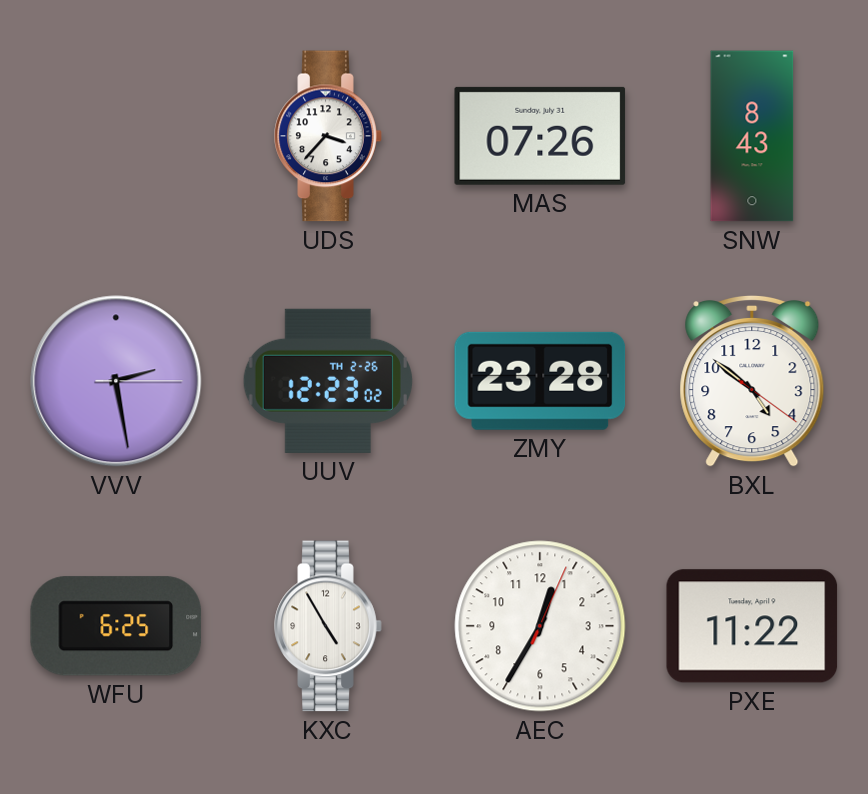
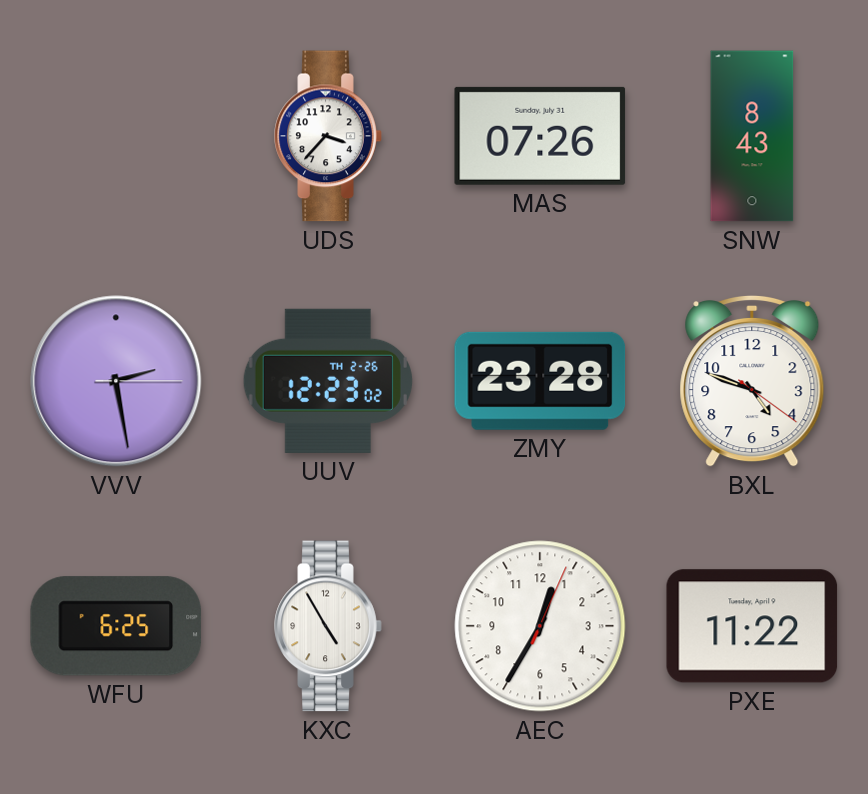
BXL: 4:51 -> 4:48
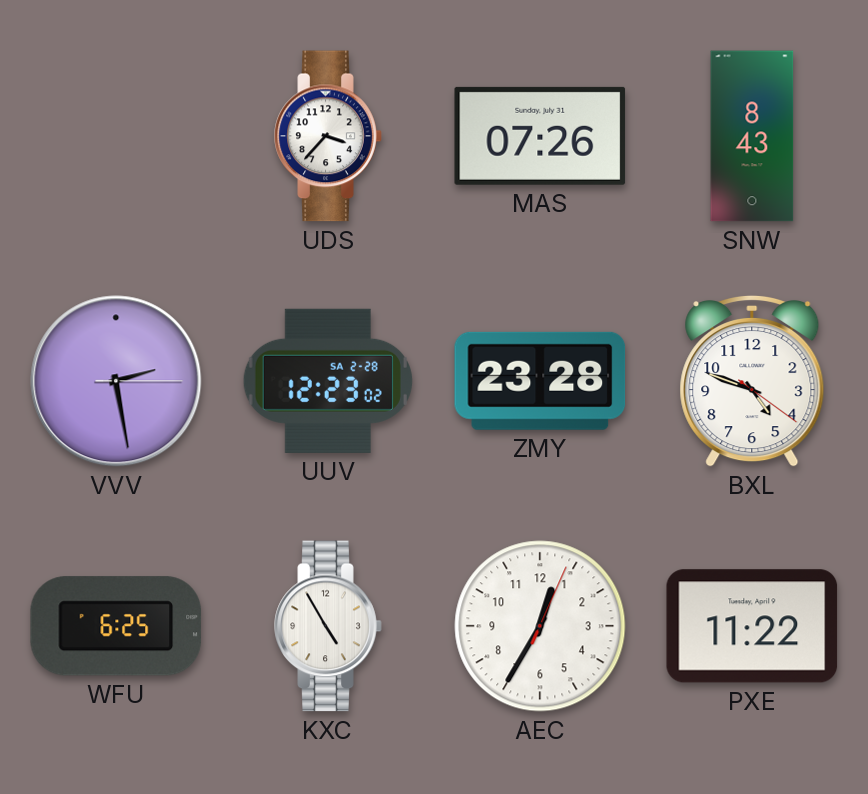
UUV date: TH 2-26 -> SA 2-28
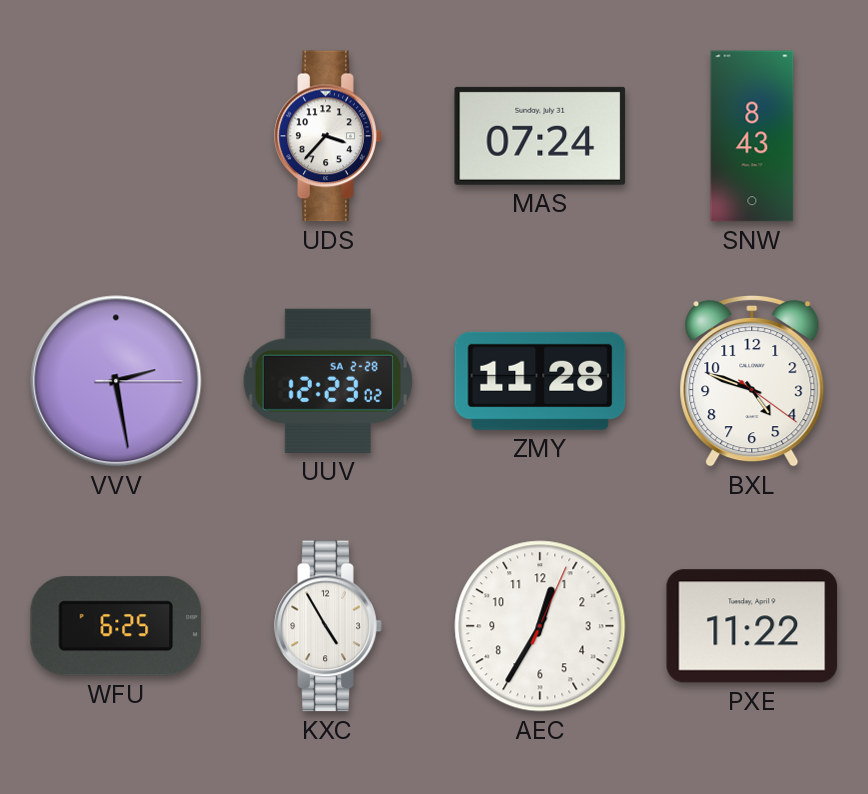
MAS: 07:26 -> 07:24
ZMY: 23:28 -> 11:28
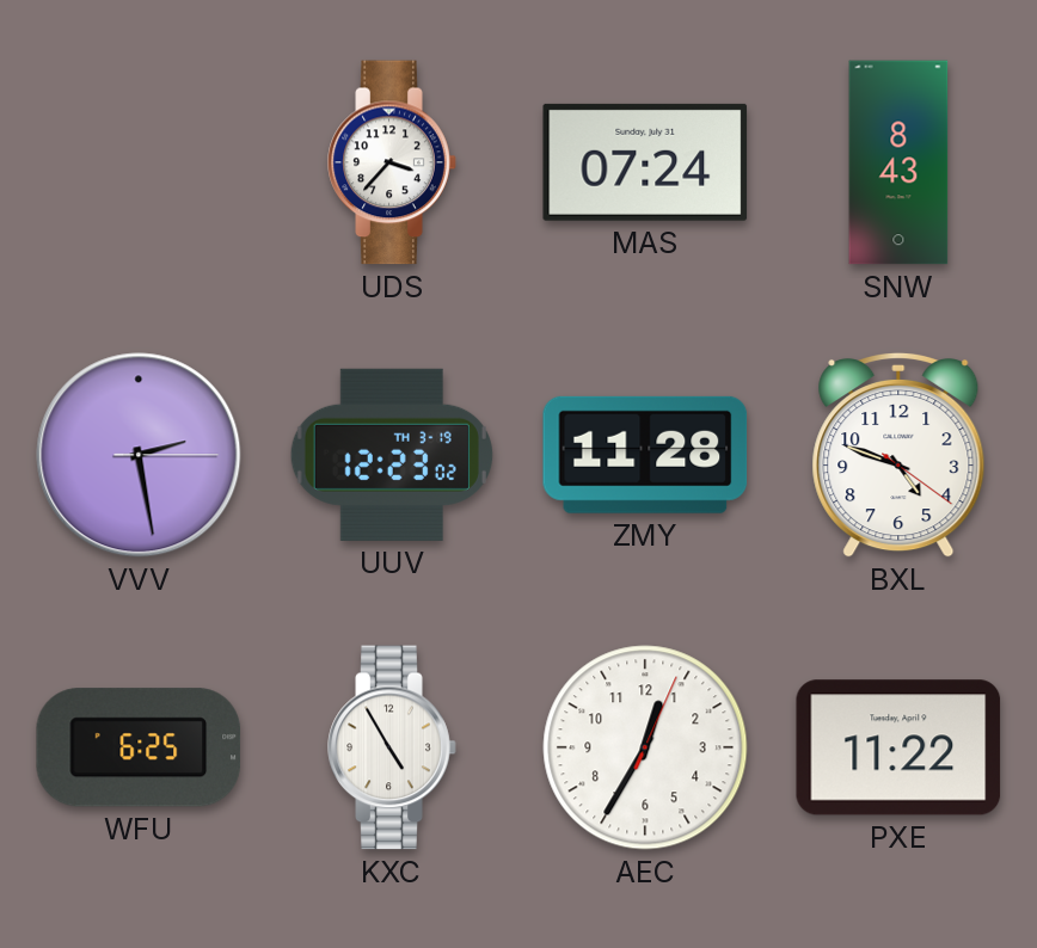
UUV date: SA 2-28 -> TH 3-19
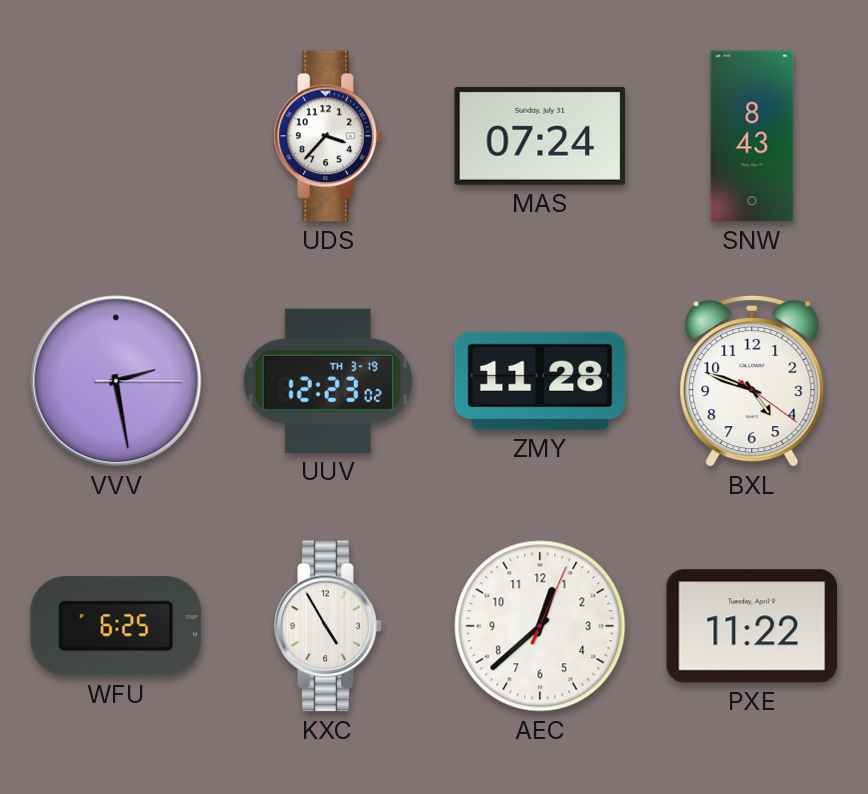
AEC: 12:35 -> 12:38
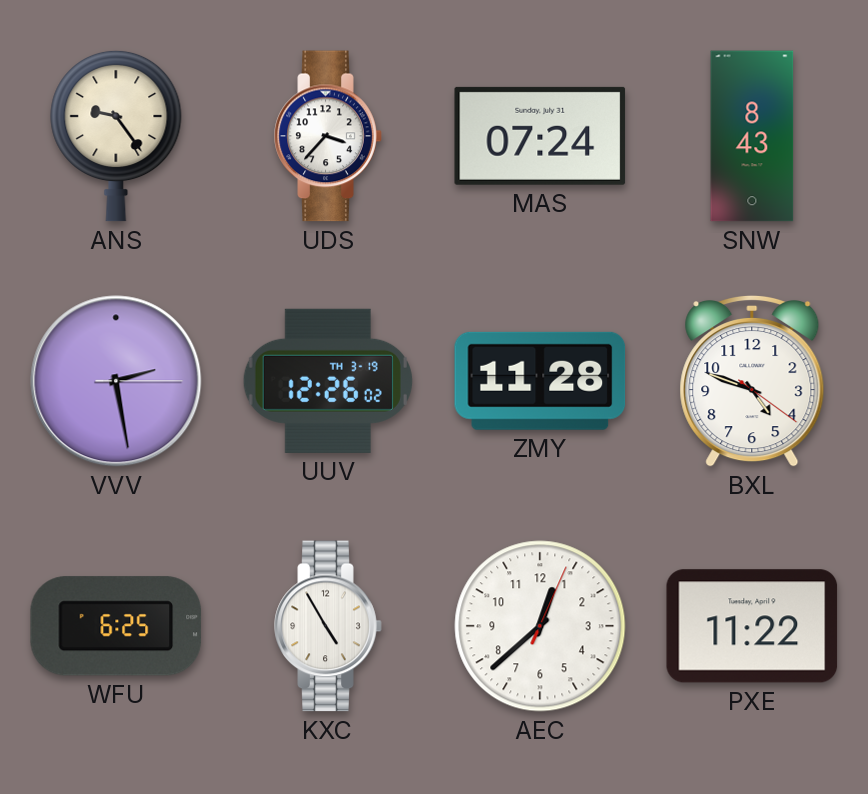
ANS: none -> 9:24
UUV: 12:23 -> 12:26
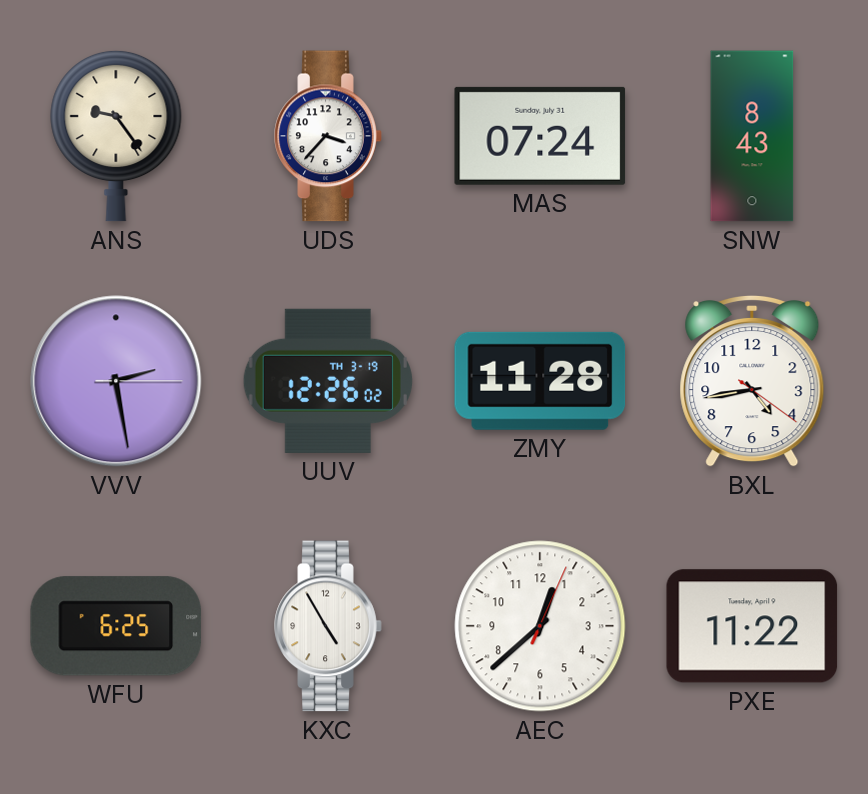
BXL: 4:48 -> 4:43
